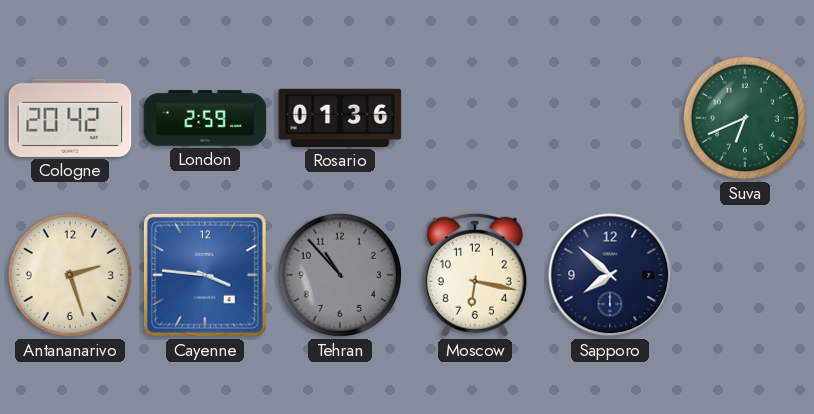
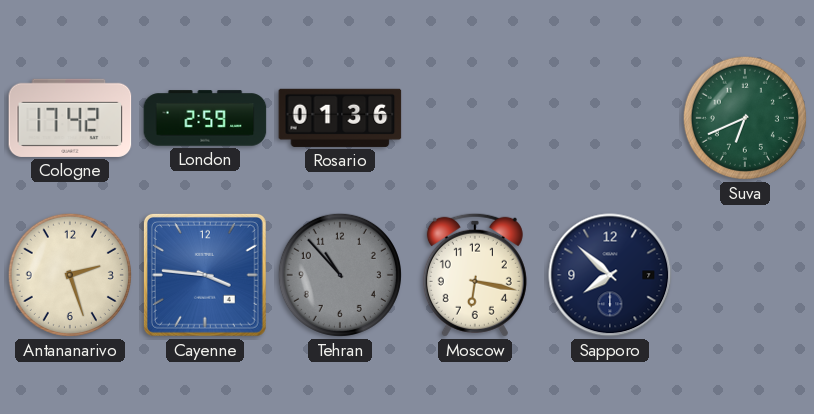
Cologne: 20:42 -> 17:42
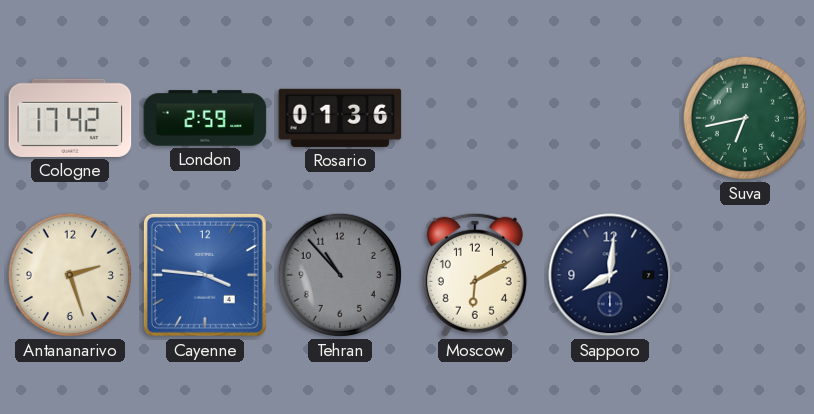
Suva: 6:41 -> 6:43
Moscow: 6:17 -> 6:10
Sapporo: 7:52 -> 8:01
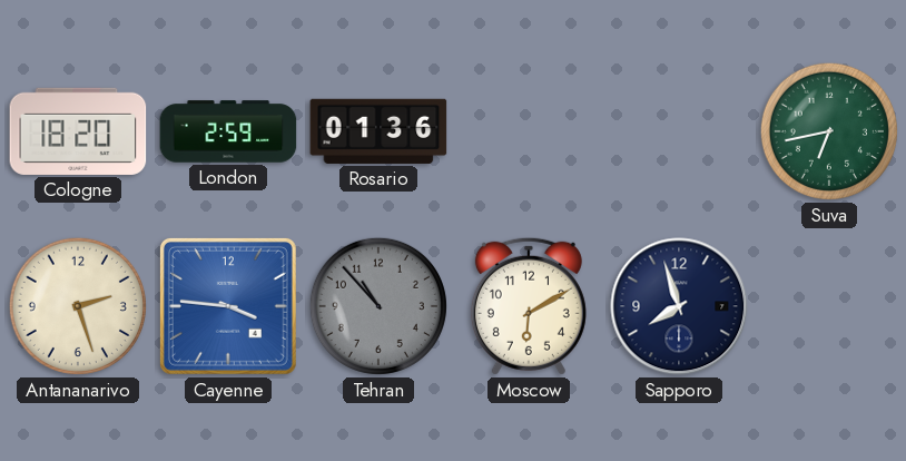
Cologne: 17:42 -> 18:20
Sapporo: 8:01 -> 7:57
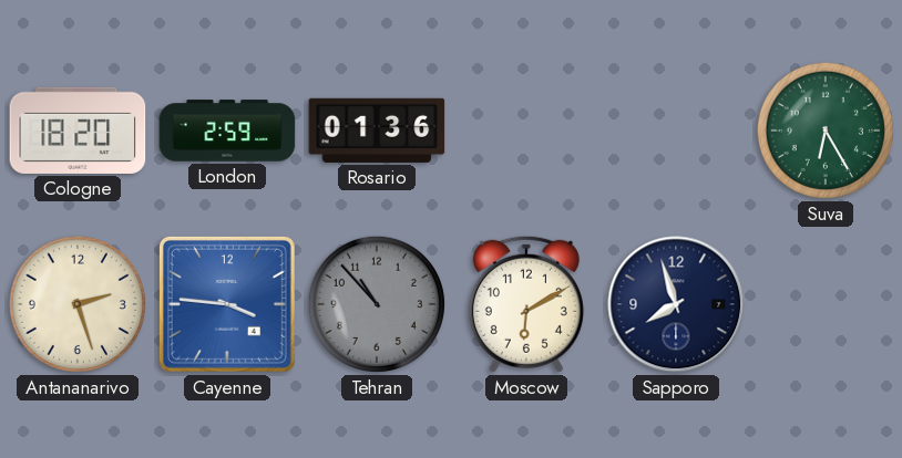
Suva: 6:43 -> 6:25
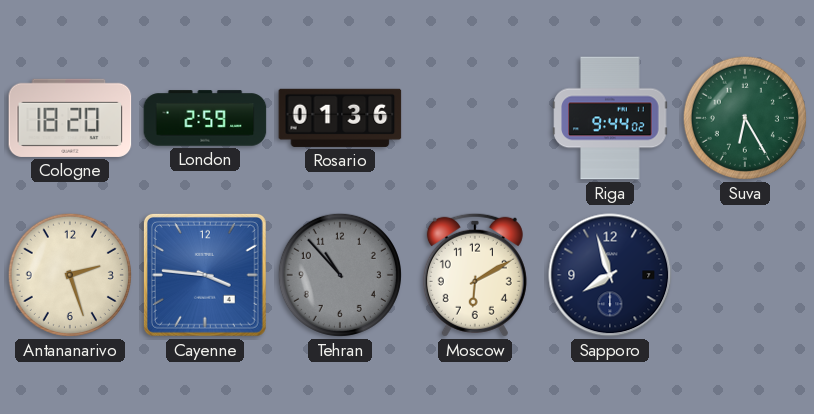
Riga: none -> 9:44
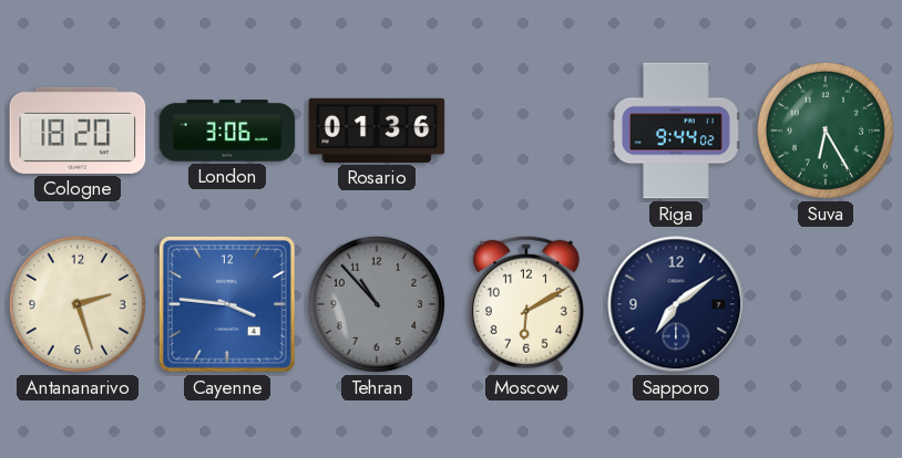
London: 2:59 -> 3:06
Sapporo: 7:57 -> 7:09
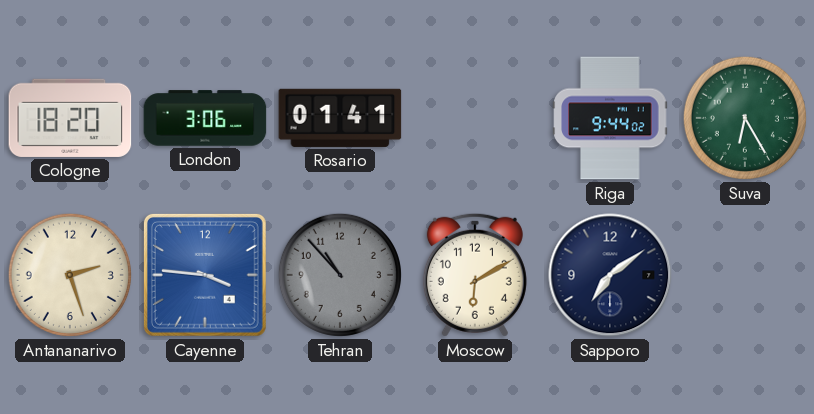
Rosario: 01:36 -> 01:41
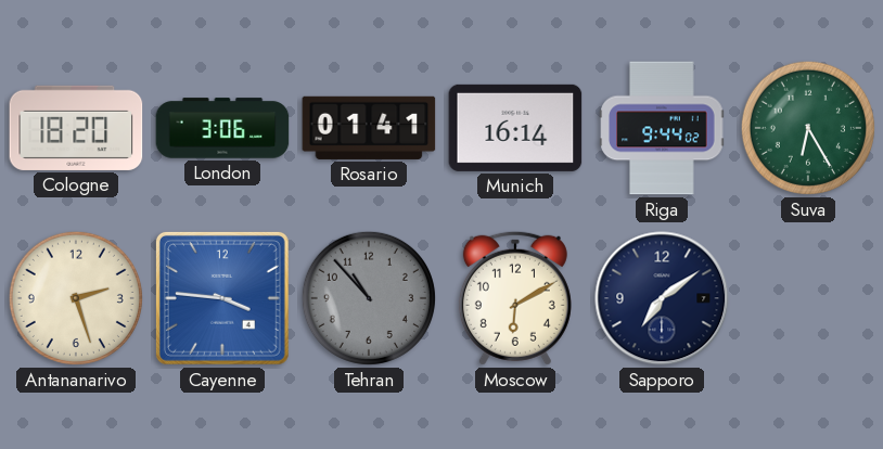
Munich: none -> 16:14
